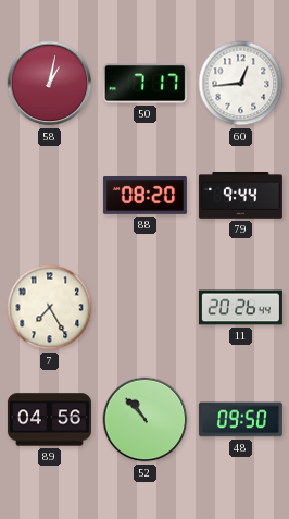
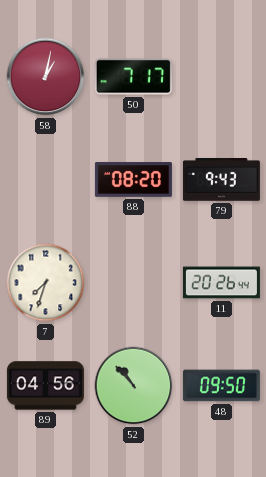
60: 12:44 -> none
79: 9:44 -> 9:43
7: 7:25 -> 7:33
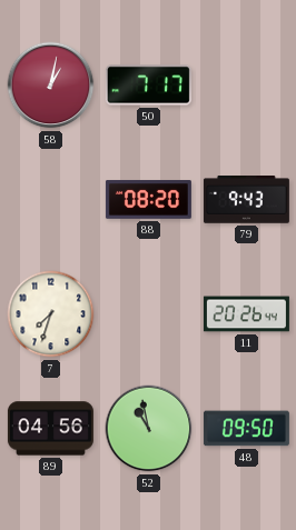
52: 10:53 -> 10:58
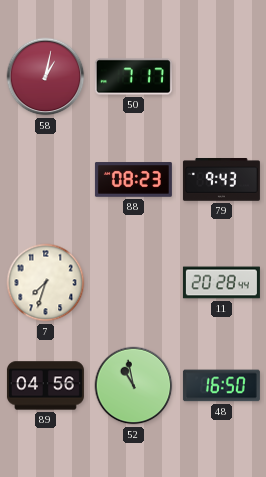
88: 08:20 -> 08:23
11: 20:26 -> 20:28
48: 09:50 -> 16:50
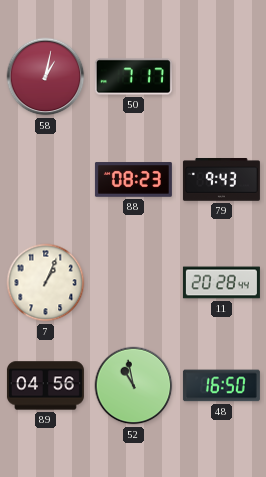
7: 7:33 -> 1:04
